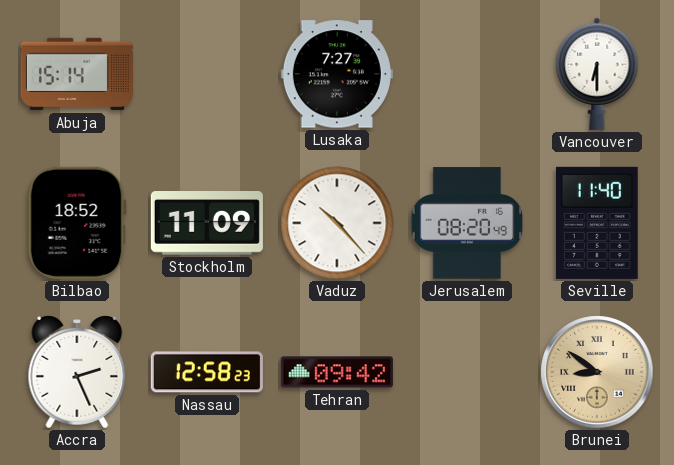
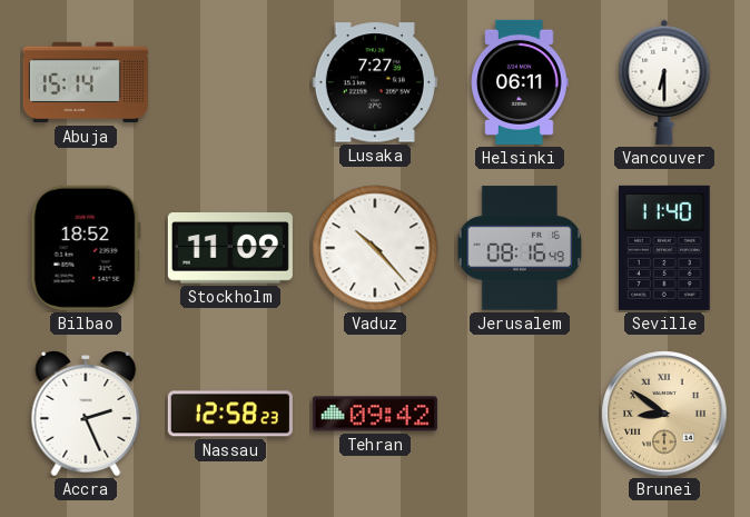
Helsinki: none -> 06:11
Jerusalem: 08:20 -> 08:16
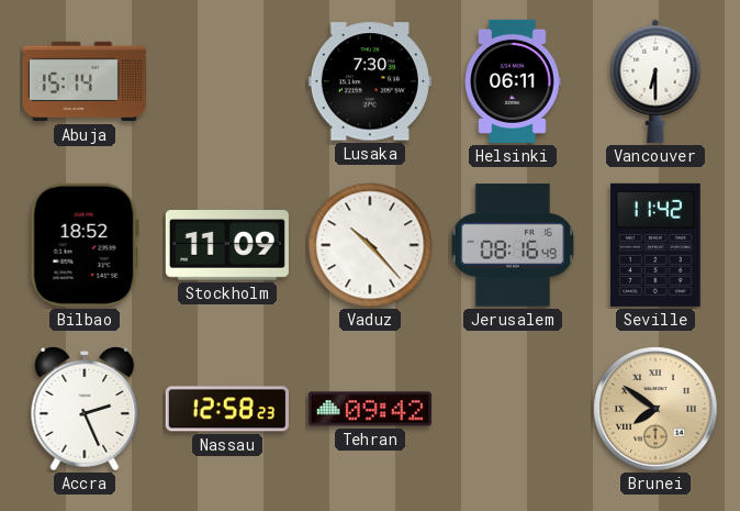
Lusaka: 7:27 -> 7:30
Seville: 11:40 -> 11:42
Brunei: 8:51 -> 7:51
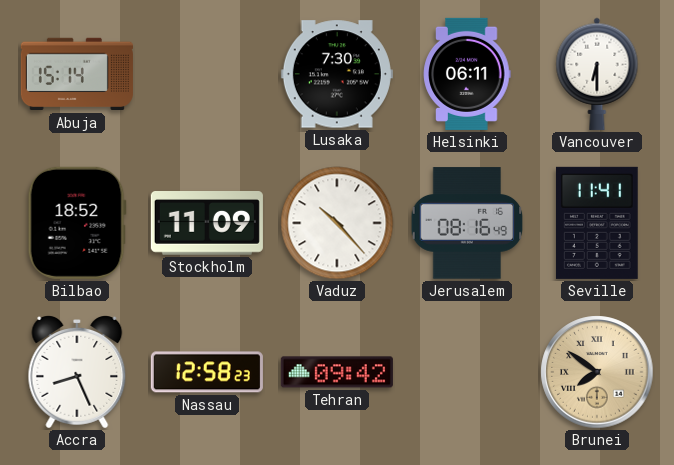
Seville: 11:42 -> 11:41
Accra: 2:26 -> 8:26
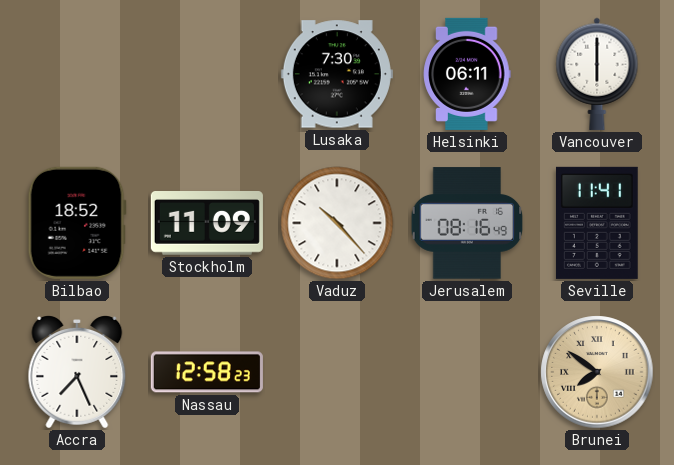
Abuja: 15:14 -> none
Vancouver: 6:30 -> 6:00
Accra: 8:26 -> 7:26
Tehran: 09:42 -> none
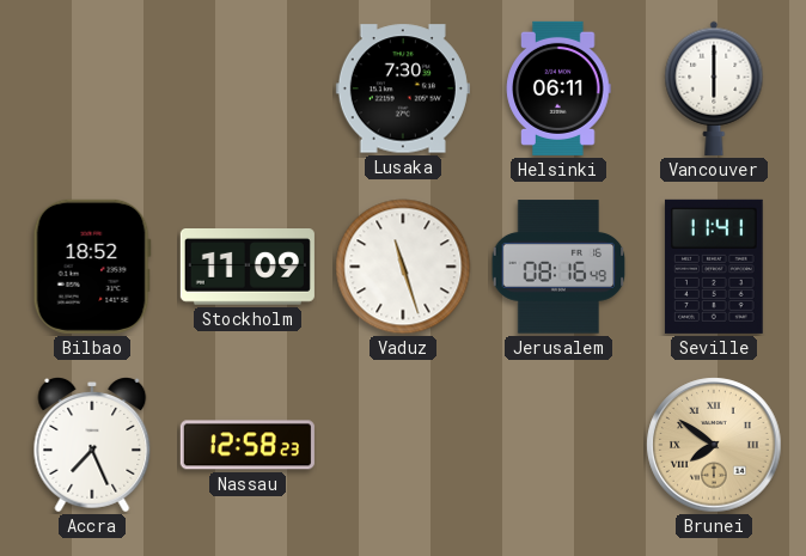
Vaduz: 10:23 -> 11:27
